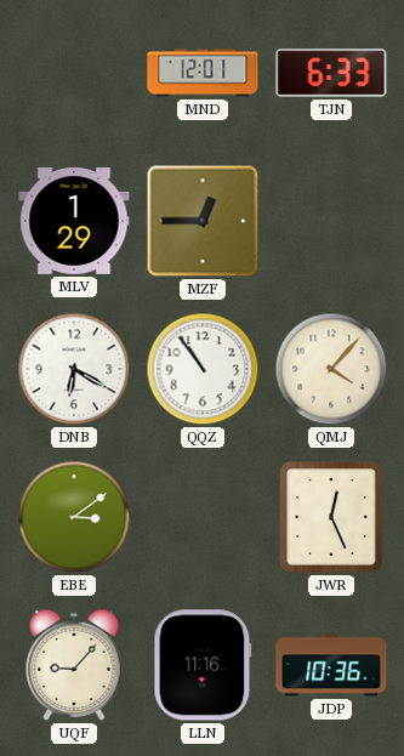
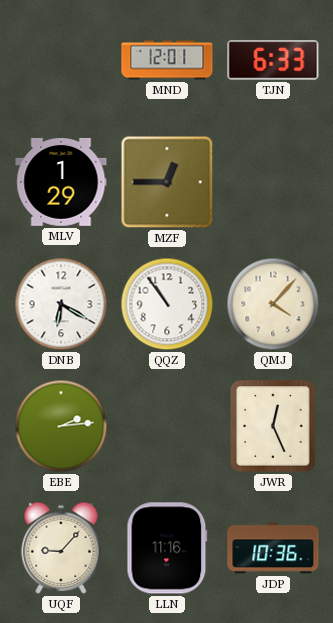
EBE: 3:09 -> 2:14
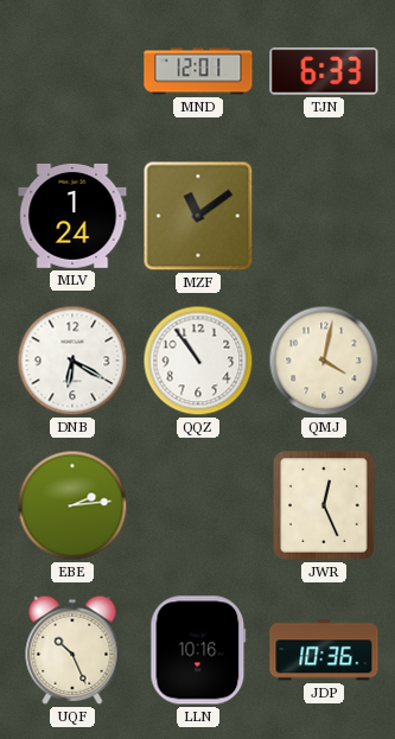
MLV: 1:29 -> 1:24
MZF: 12:45 -> 11:09
QMJ: 4:07 -> 4:02
UQF: 9:07 -> 10:26
LLN: 11:16 -> 10:16
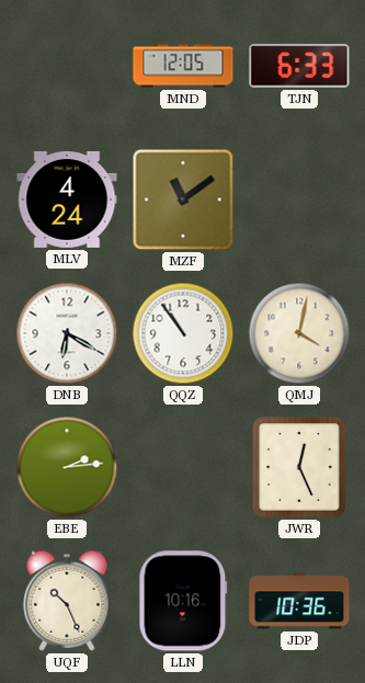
MND: 12:01 -> 12:05
MLV: 1:24 -> 4:24
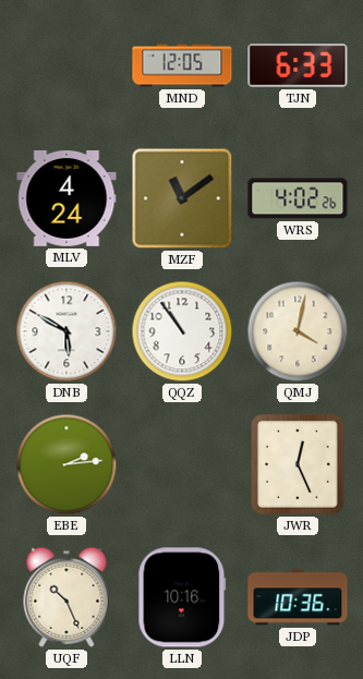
WRS: none -> 4:02
DNB: 6:20 -> 5:50
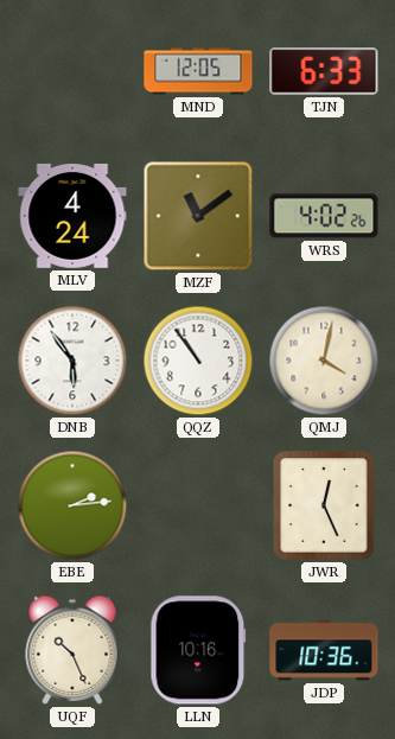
DNB: 5:50 -> 5:54
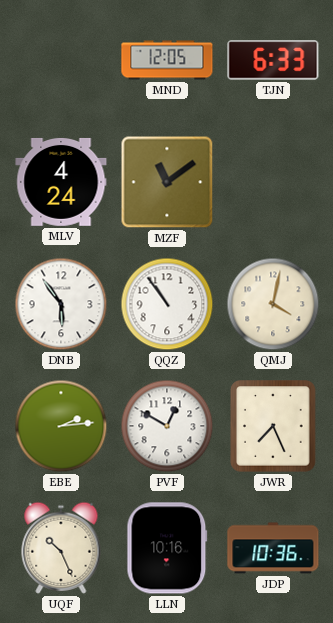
WRS: 4:02 -> none
PVF: none -> 12:50
JWR: 12:26 -> 7:26
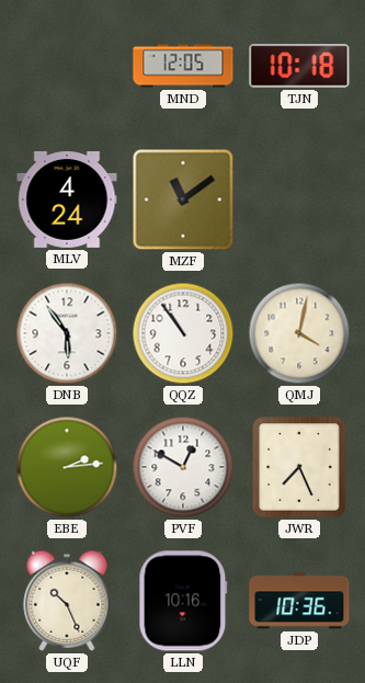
TJN: 6:33 -> 10:18
